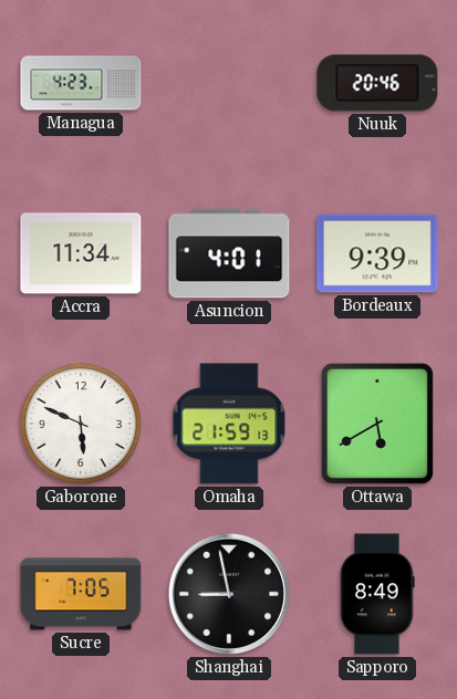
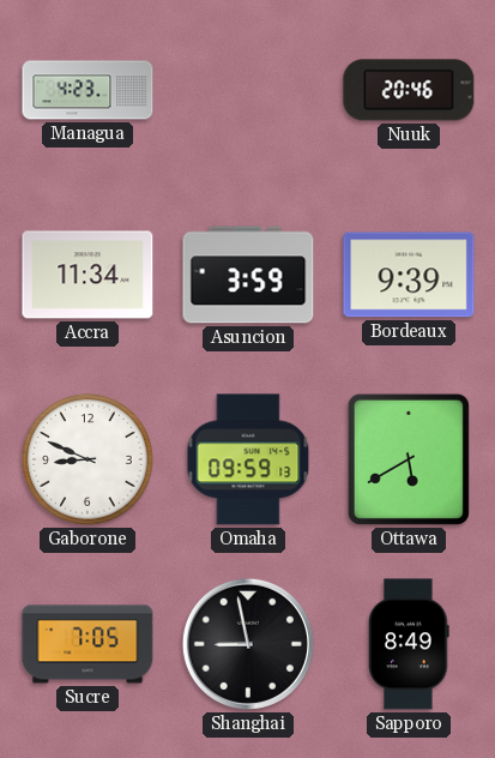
Asuncion: 4:01 -> 3:59
Gaborone: 5:49 -> 8:49
Omaha: 21:59 -> 09:59
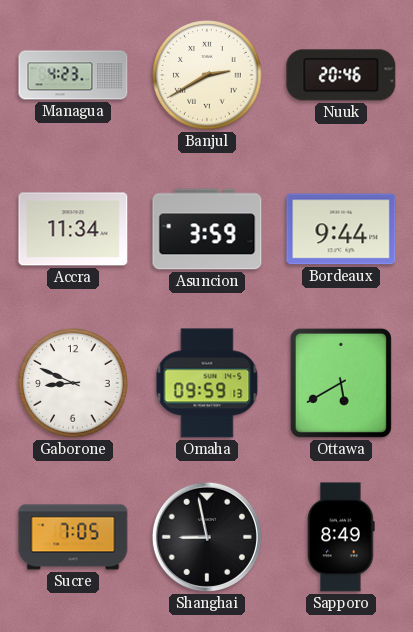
Banjul: none -> 2:40
Bordeaux: 9:39 -> 9:44
